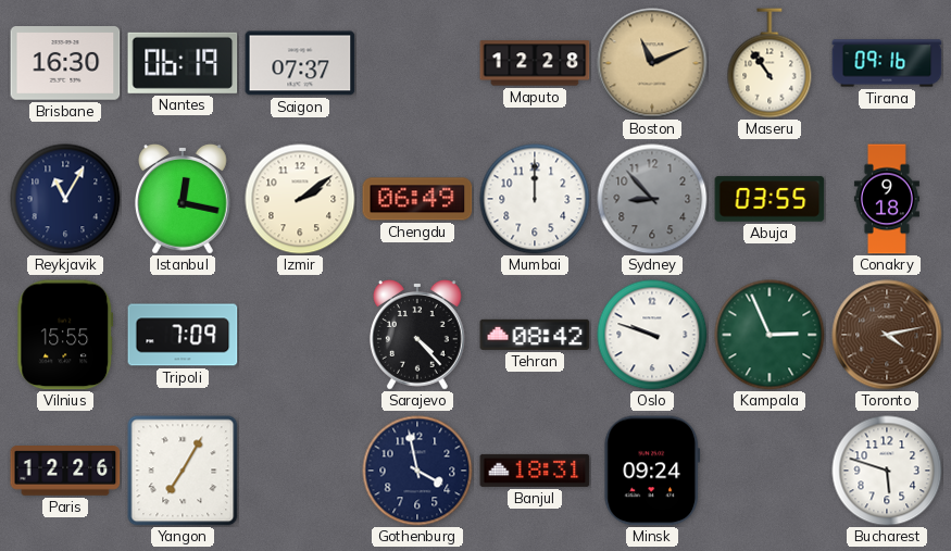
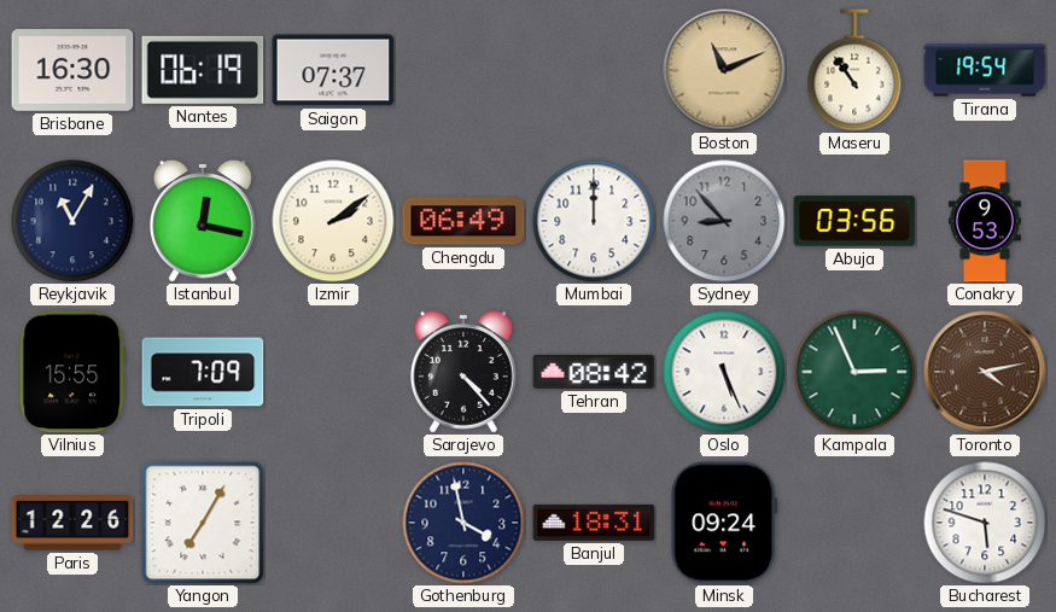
Maputo: 12:28 -> none
Tirana: 09:16 -> 19:54
Abuja: 03:55 -> 03:56
Conakry: 9:18 -> 9:53
Oslo: 9:48 -> 5:26
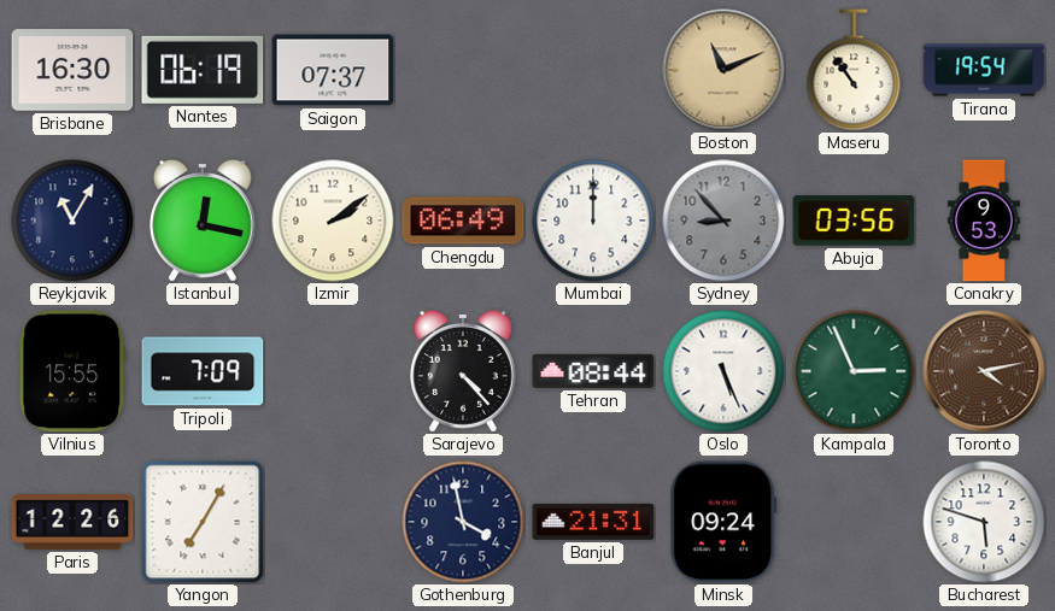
Tehran: 08:42 -> 08:44
Banjul: 18:31 -> 21:31
